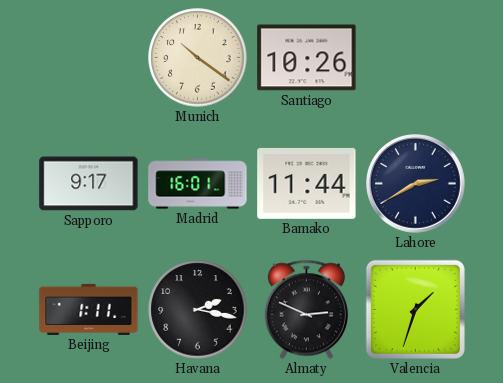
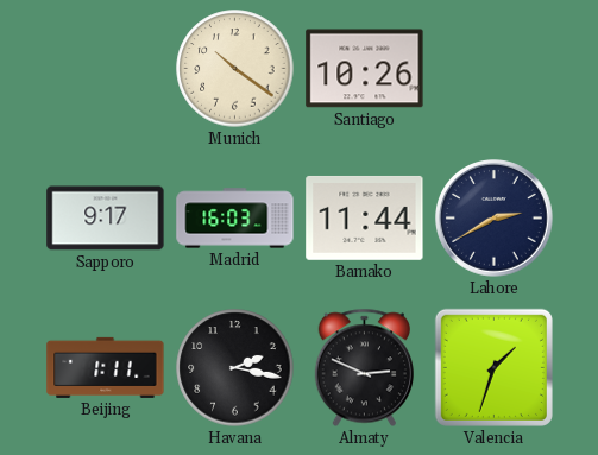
Madrid: 16:01 -> 16:03
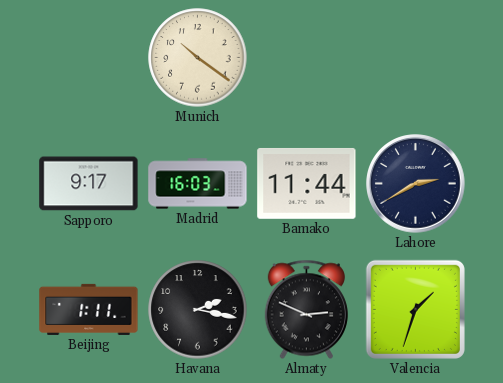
Santiago: 10:26 -> none
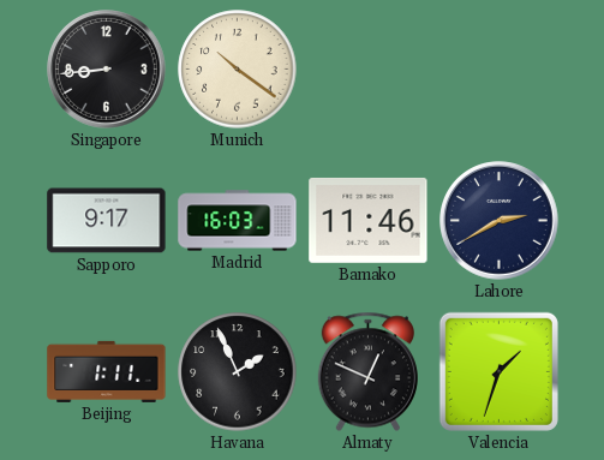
Singapore: none -> 8:44
Bamako: 11:44 -> 11:46
Havana: 2:17 -> 1:56
Almaty: 2:49 -> 12:49
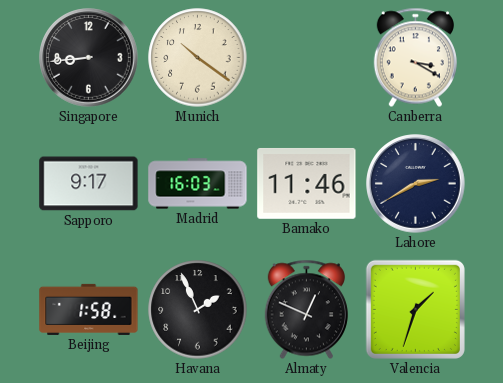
Canberra: none -> 3:20
Beijing: 1:11 -> 1:58
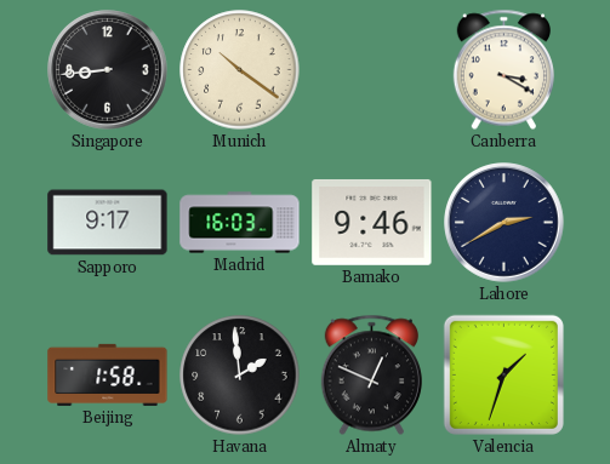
Bamako: 11:46 -> 9:46
Havana: 1:56 -> 1:59
